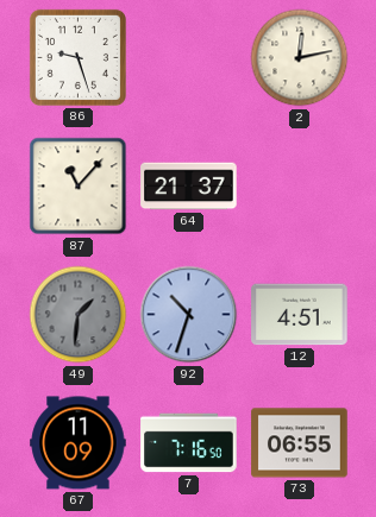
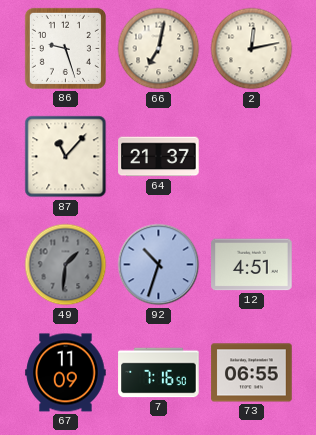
66: none -> 7:02
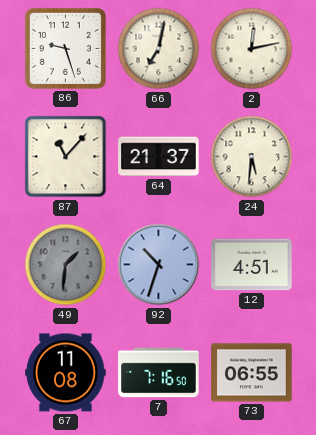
24: none -> 5:31
67: 11:09 -> 11:08
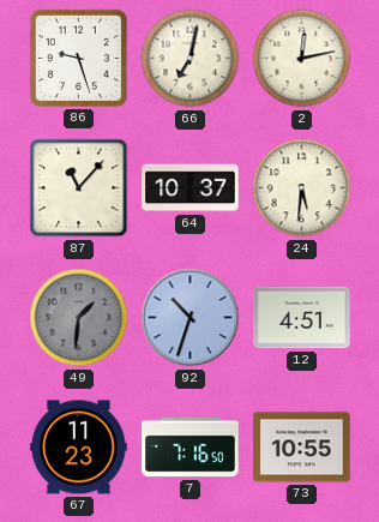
64: 21:37 -> 10:37
67: 11:08 -> 11:23
73: 06:55 -> 10:55
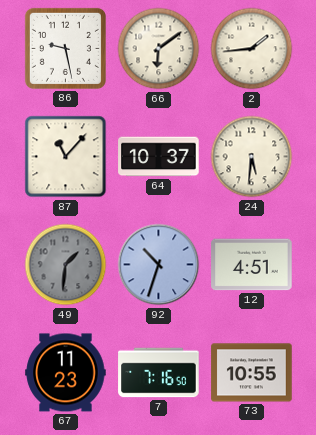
86: 9:27 -> 9:28
66: 7:02 -> 6:09
2: 12:13 -> 1:44
